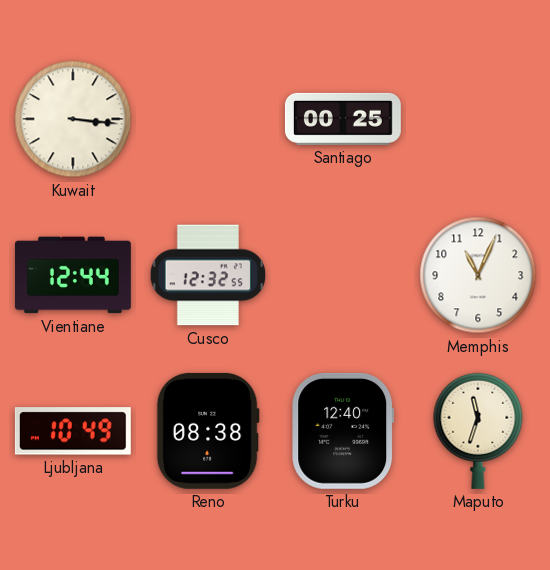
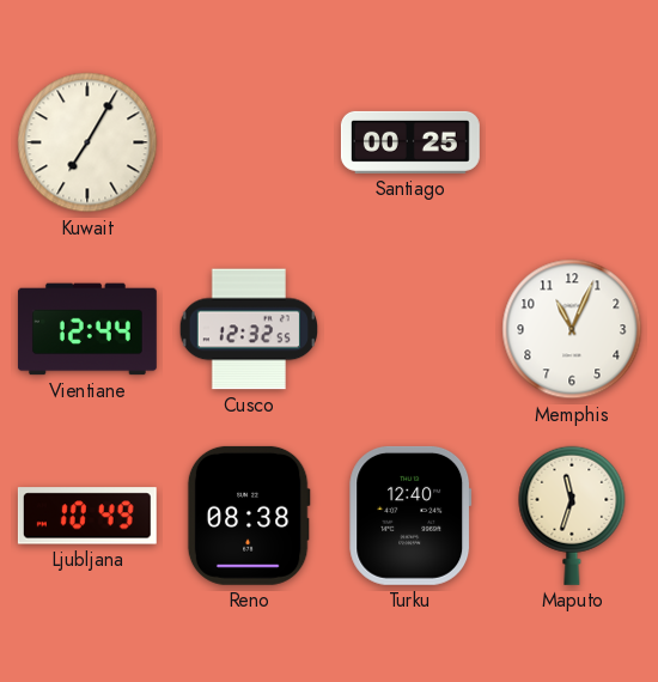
Kuwait: 3:16 -> 7:05
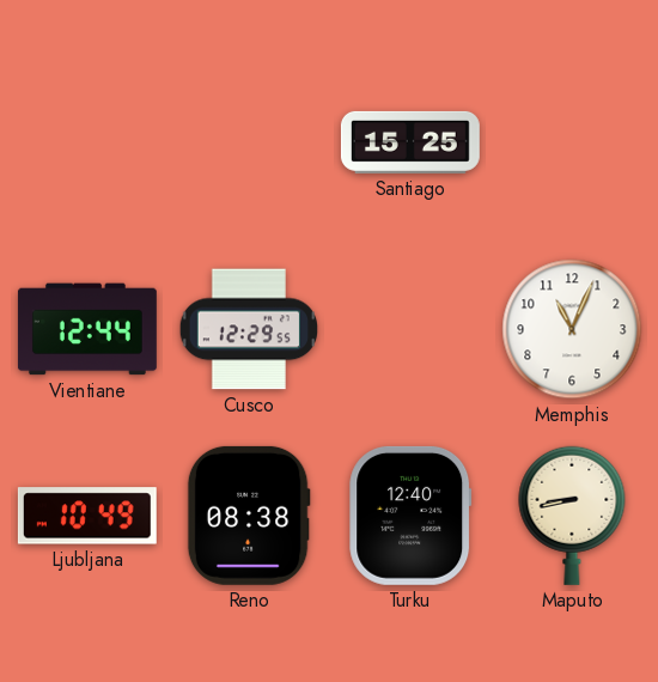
Kuwait: 7:05 -> none
Santiago: 00:25 -> 15:25
Cusco: 12:32 -> 12:29
Maputo: 11:33 -> 8:43
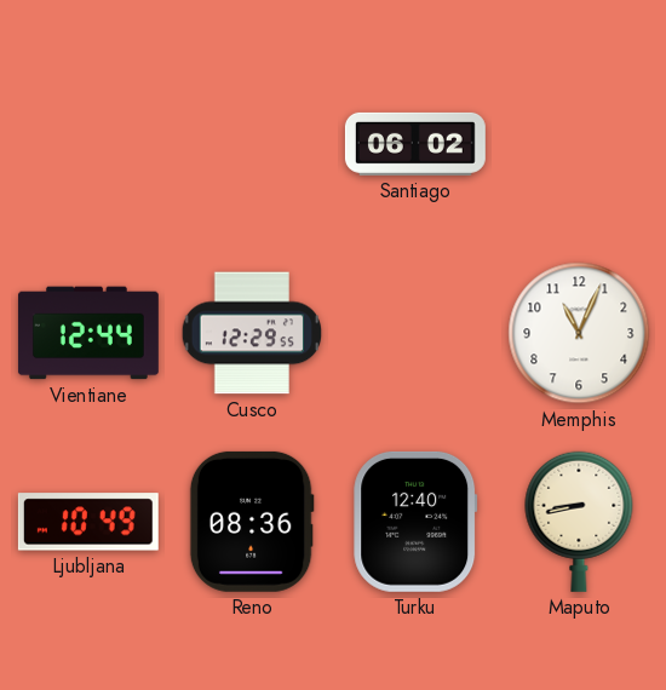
Santiago: 15:25 -> 06:02
Reno: 08:38 -> 08:36
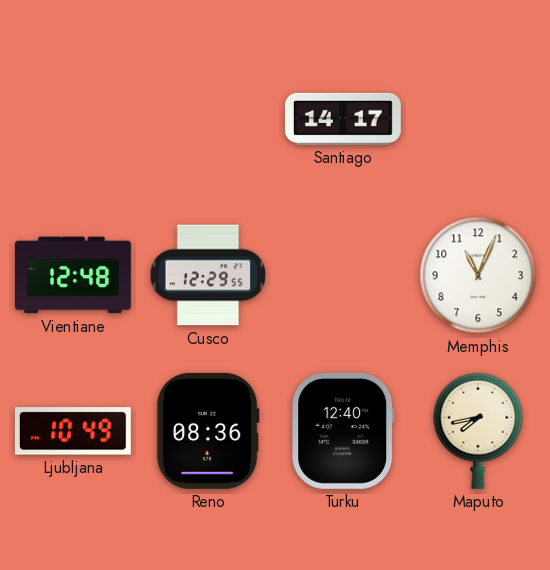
Santiago: 06:02 -> 14:17
Vientiane: 12:44 -> 12:48
Maputo: 8:43 -> 7:43
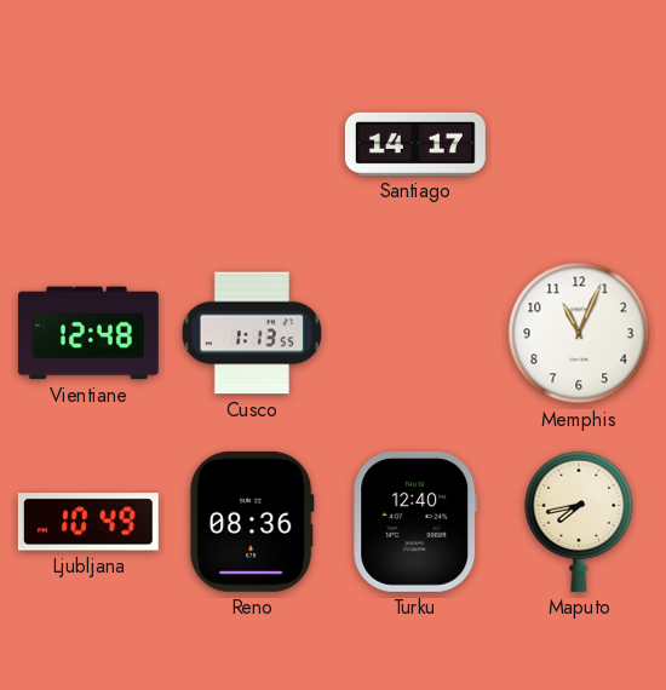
Cusco: 12:29 -> 1:13
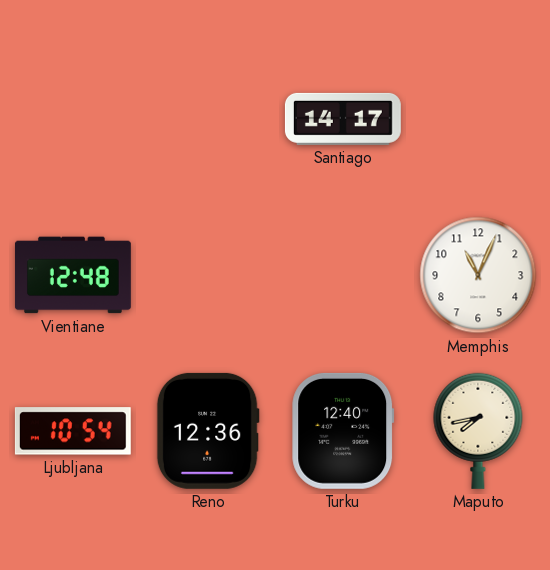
Cusco: 1:13 -> none
Ljubljana: 10:49 -> 10:54
Reno: 08:36 -> 12:36
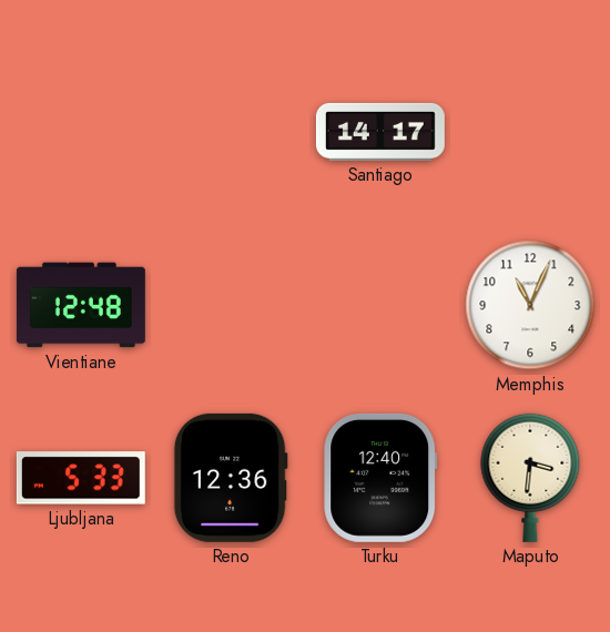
Ljubljana: 10:54 -> 5:33
Maputo: 7:43 -> 3:31
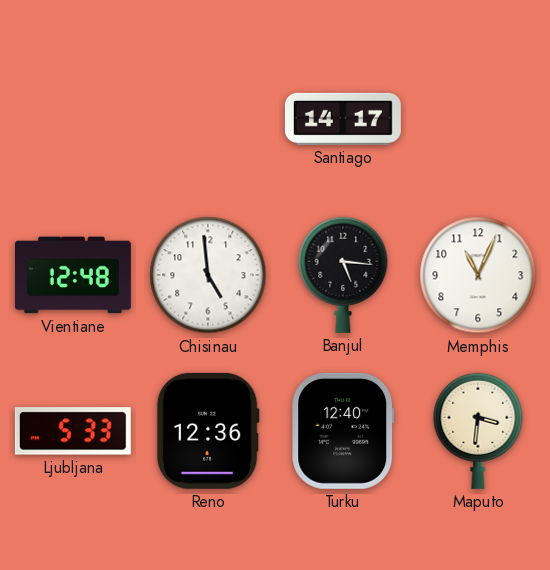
Chisinau: none -> 4:59
Banjul: none -> 5:16
